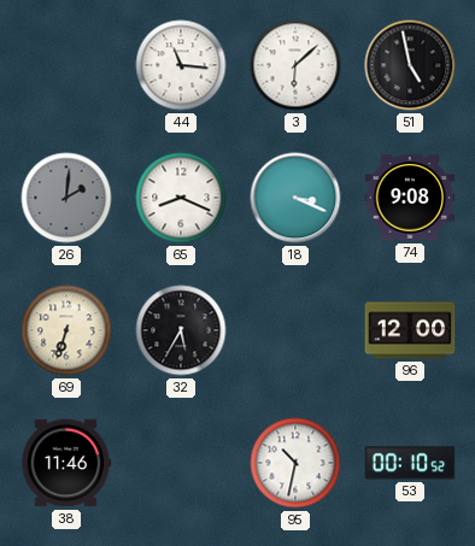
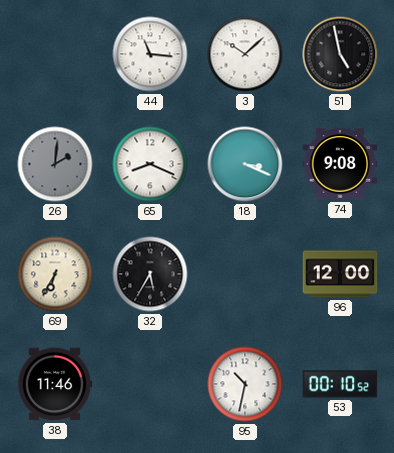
3: 6:08 -> 10:08
69: 6:33 -> 6:35
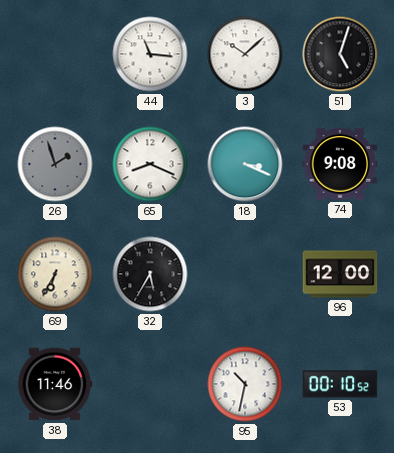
51: 4:58 -> 5:03
26: 2:01 -> 1:57
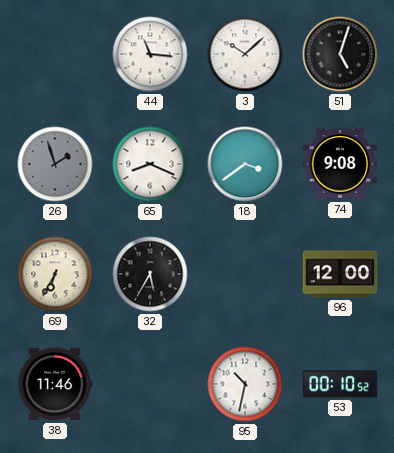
18: 3:19 -> 3:39
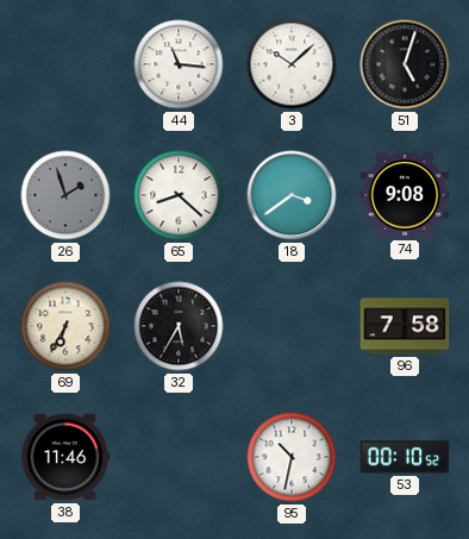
65: 8:19 -> 8:22
96: 12:00 -> 7:58
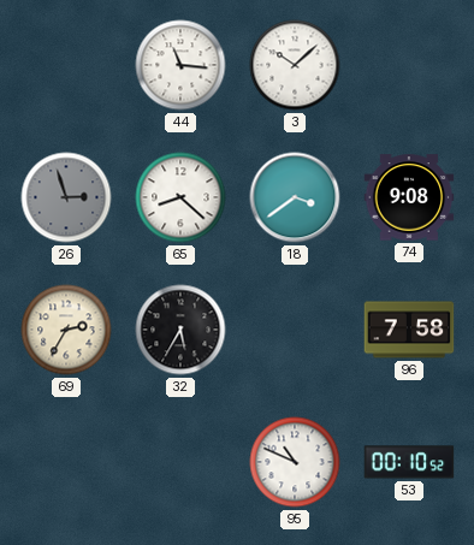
51: 5:03 -> none
26: 1:57 -> 2:57
69: 6:35 -> 2:35
38: 11:46 -> none
95: 10:32 -> 10:49
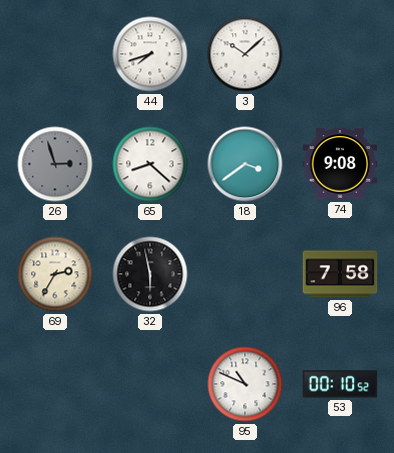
44: 11:16 -> 7:42
32: 5:35 -> 5:58
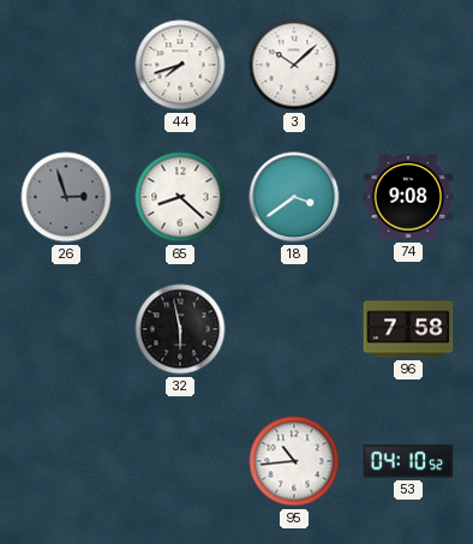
69: 2:35 -> none
95: 10:49 -> 10:44
53: 00:10 -> 04:10
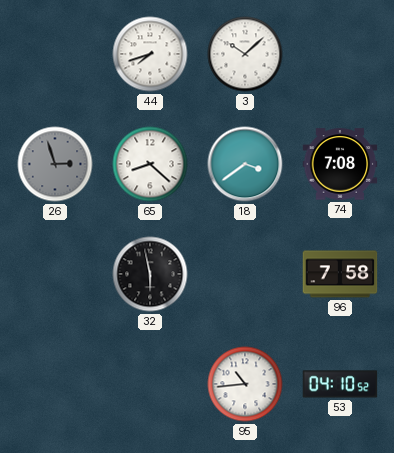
74: 9:08 -> 7:08
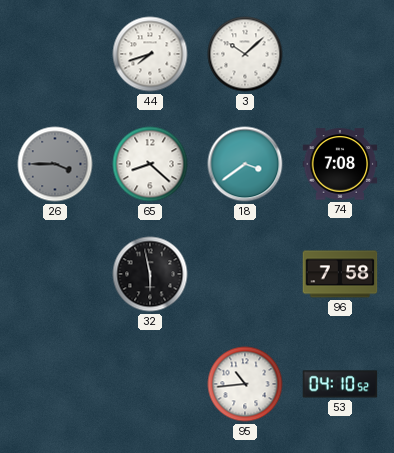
26: 2:57 -> 3:45
